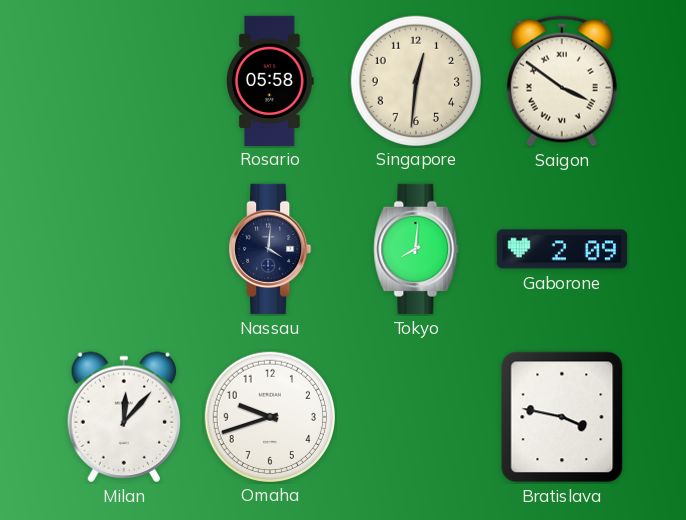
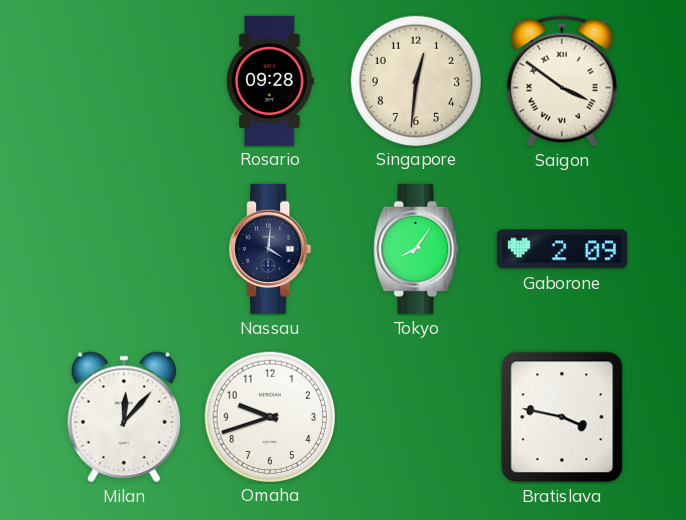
Rosario: 05:58 -> 09:28
Tokyo: 8:01 -> 8:06
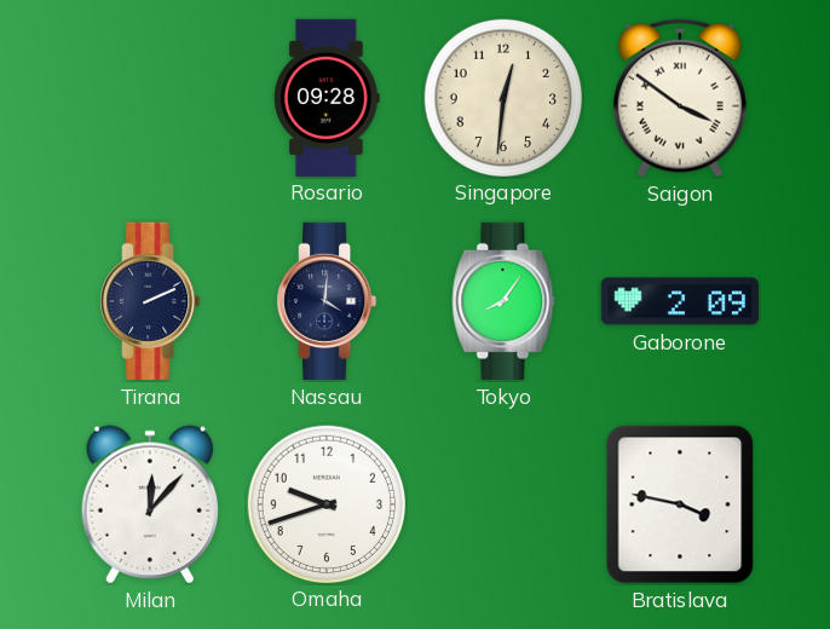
Tirana: none -> 2:11
